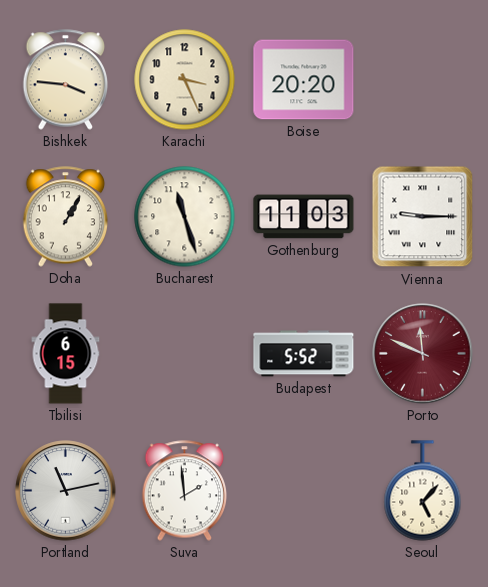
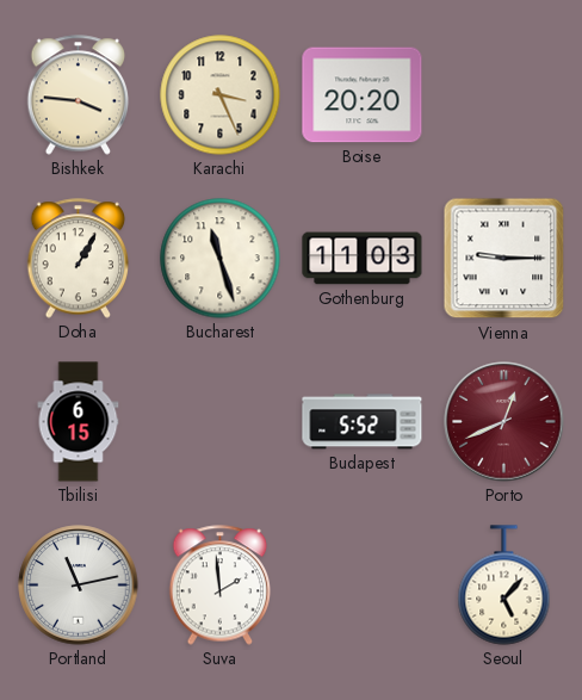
Porto: 11:49 -> 12:41
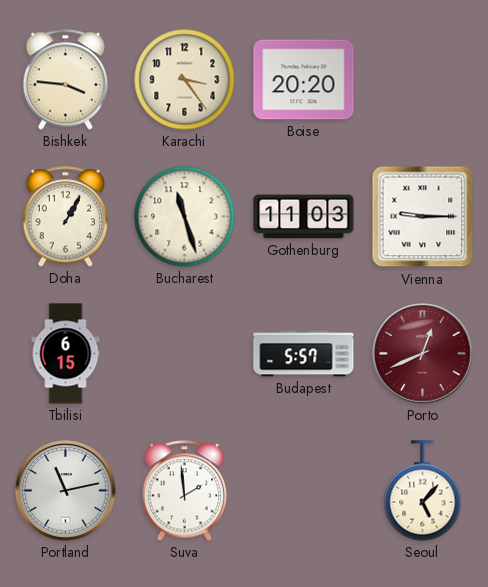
Karachi: 3:26 -> 3:24
Budapest: 5:52 -> 5:57
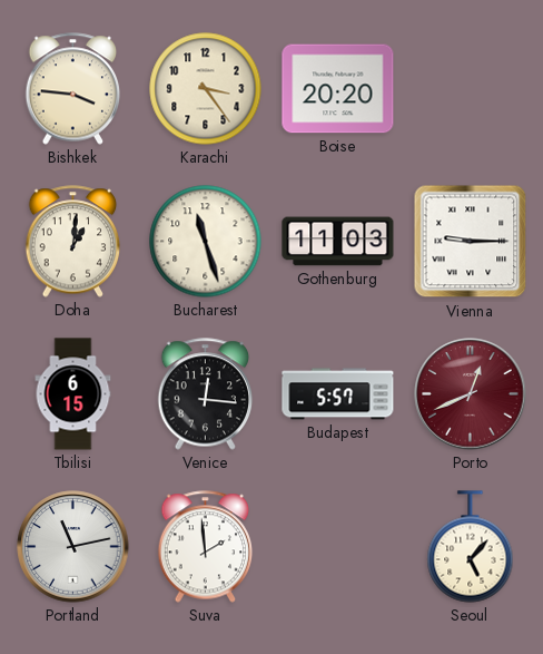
Doha: 1:05 -> 1:01
Venice: none -> 12:16
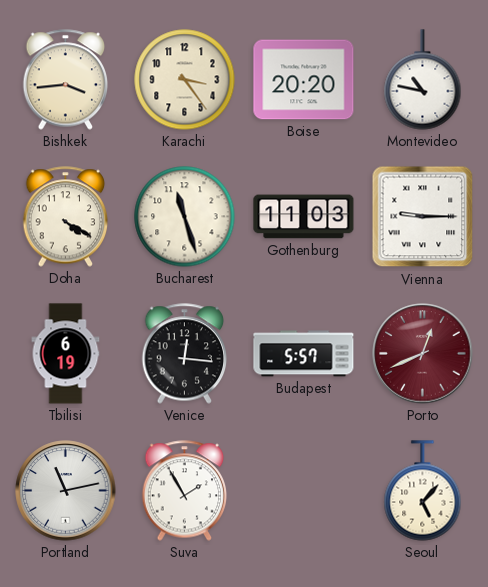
Bishkek: 3:46 -> 3:44
Montevideo: none -> 10:47
Doha: 1:01 -> 4:20
Tbilisi: 6:15 -> 6:19
Suva: 1:59 -> 1:55
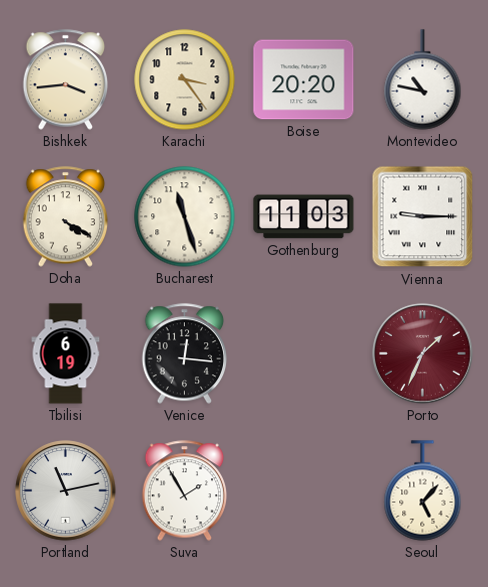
Budapest: 5:57 -> none
Porto: 12:41 -> 1:34
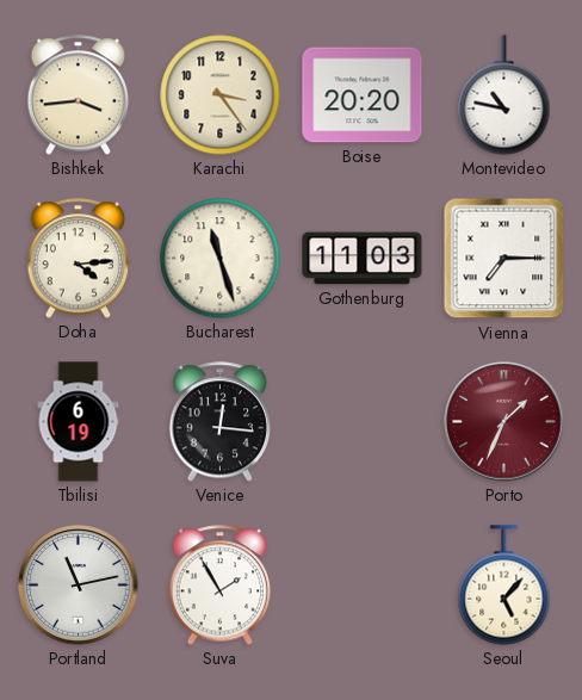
Doha: 4:20 -> 4:14
Vienna: 9:15 -> 7:15
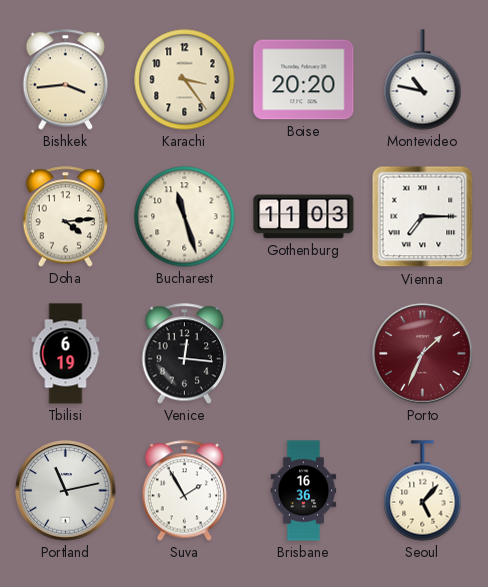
Brisbane: none -> 16:36
